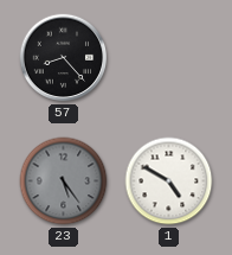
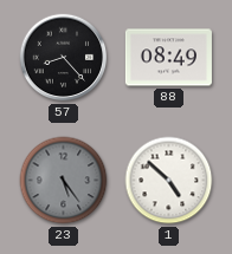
88: none -> 08:49
1: 4:50 -> 4:52
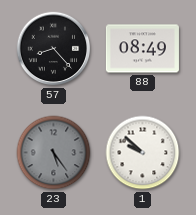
1: 4:52 -> 9:52
